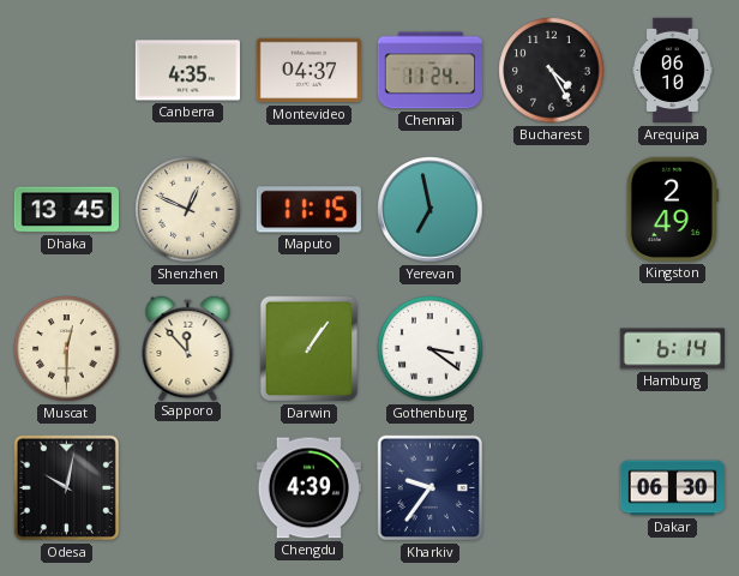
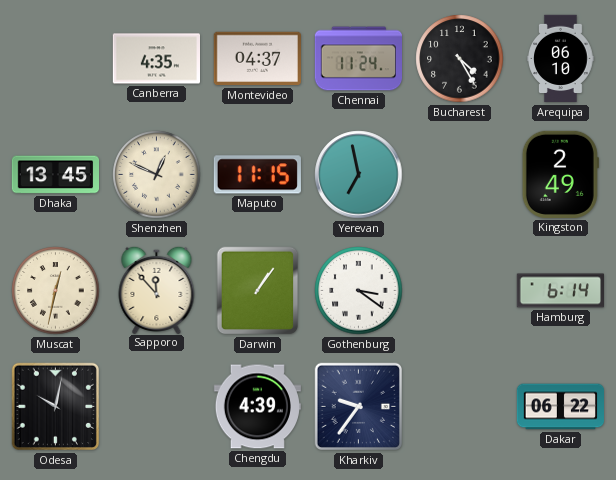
Muscat: 12:30 -> 12:32
Dakar: 06:30 -> 06:22
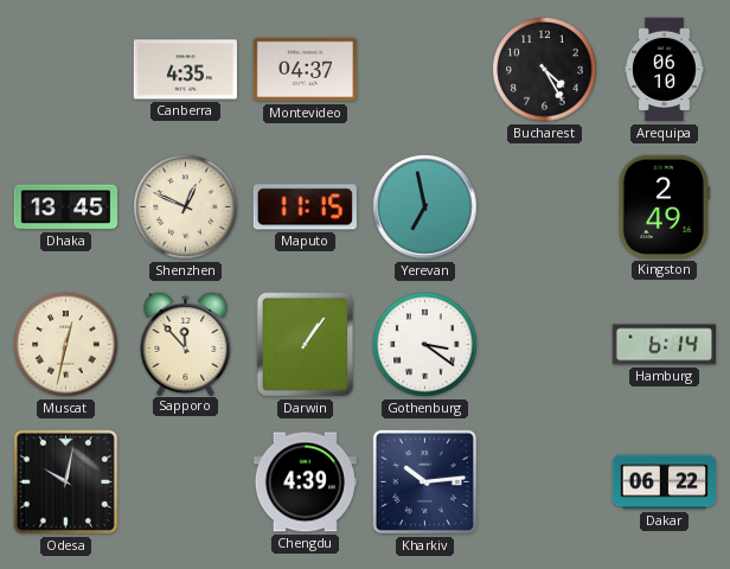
Chennai: 11:24 -> none
Kharkiv: 9:36 -> 10:14
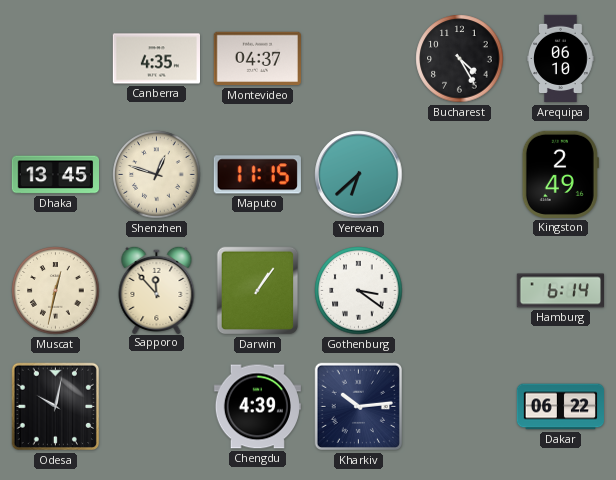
Shenzhen: 12:49 -> 12:48
Yerevan: 6:58 -> 6:38
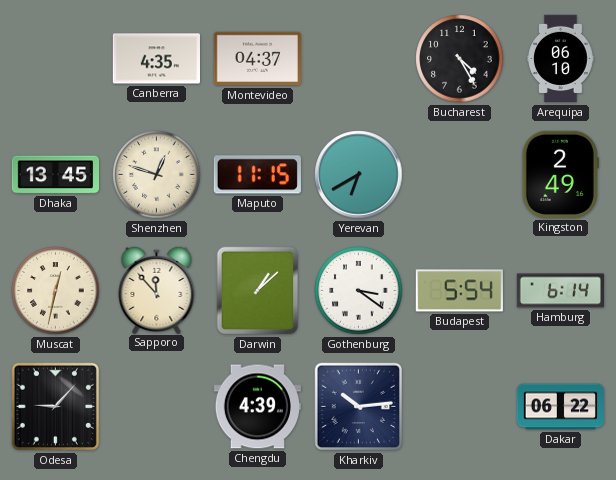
Yerevan: 6:38 -> 6:40
Darwin: 1:06 -> 1:08
Budapest: none -> 5:54
Odesa: 10:02 -> 9:07
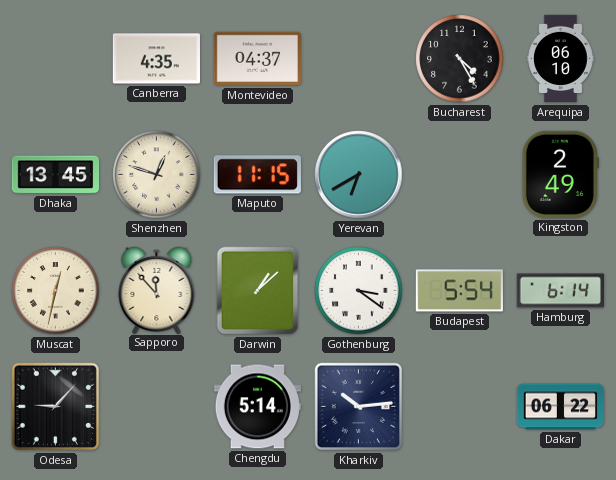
Chengdu: 4:39 -> 5:14
